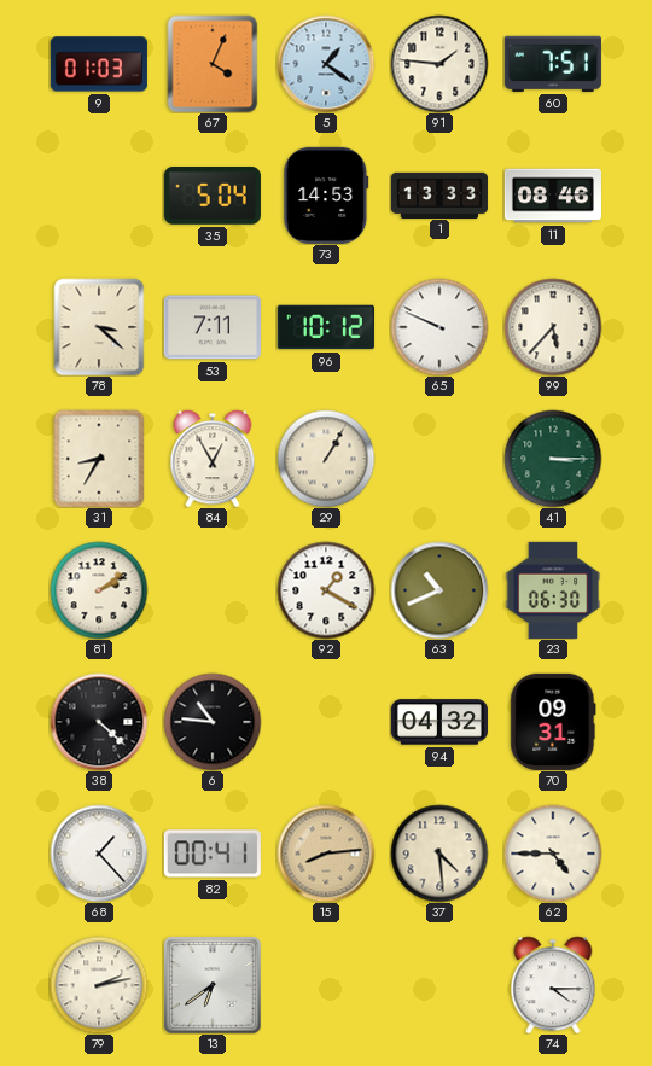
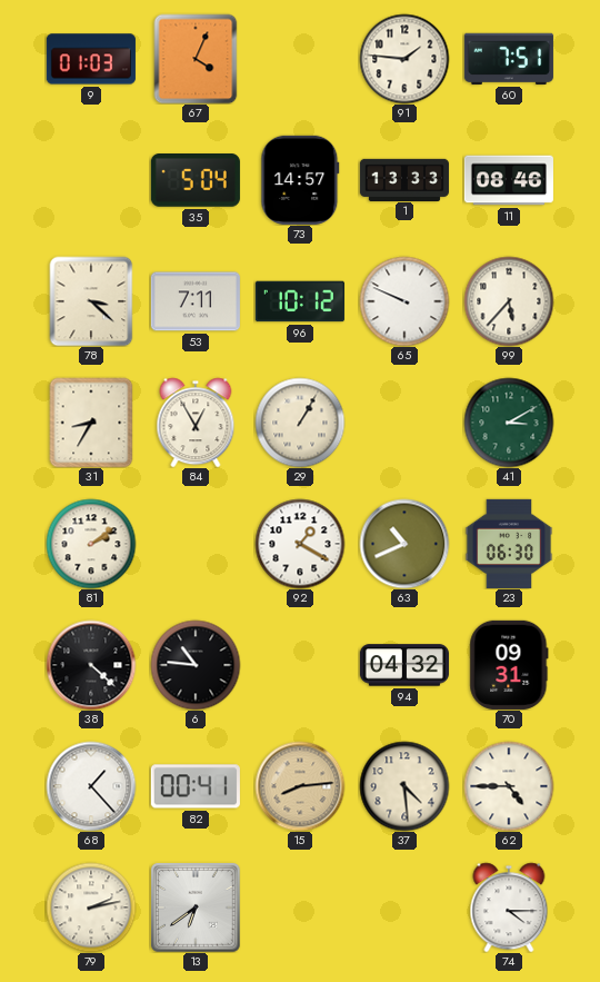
5: 1:21 -> none
73: 14:53 -> 14:57
41: 3:15 -> 3:10
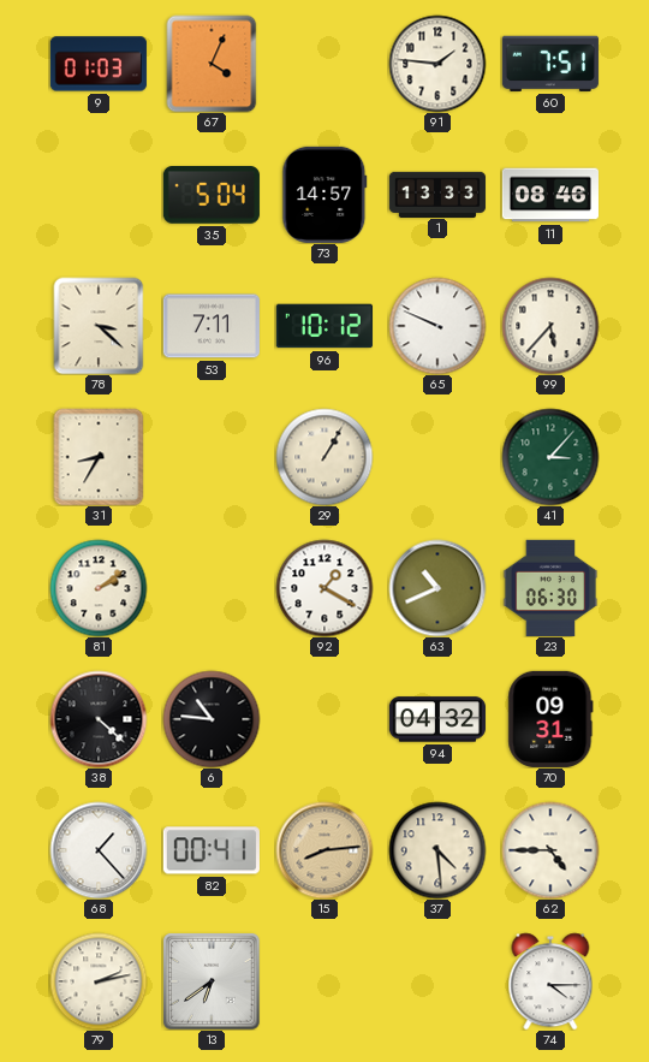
84: 12:55 -> none
41: 3:10 -> 3:07
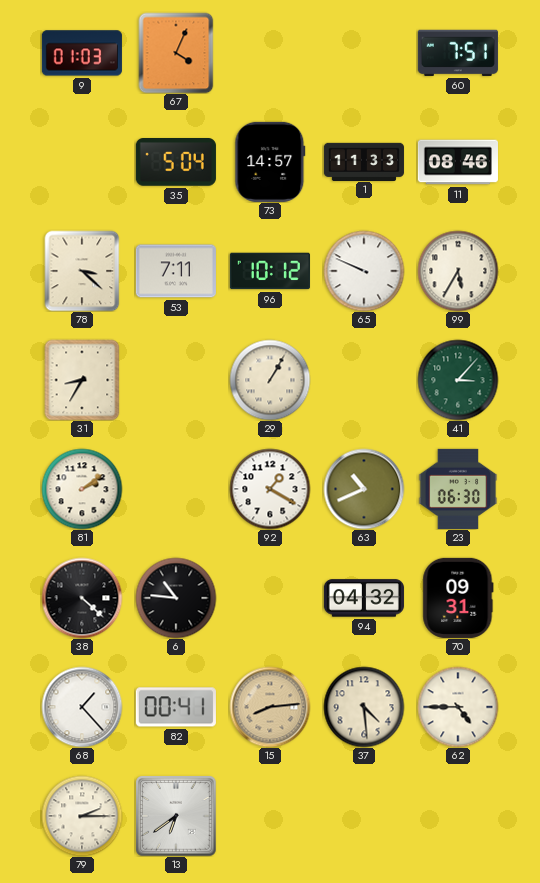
91: 1:46 -> none
1: 13:33 -> 11:33
99: 5:37 -> 5:35
79: 2:13 -> 2:15
74: 4:15 -> none
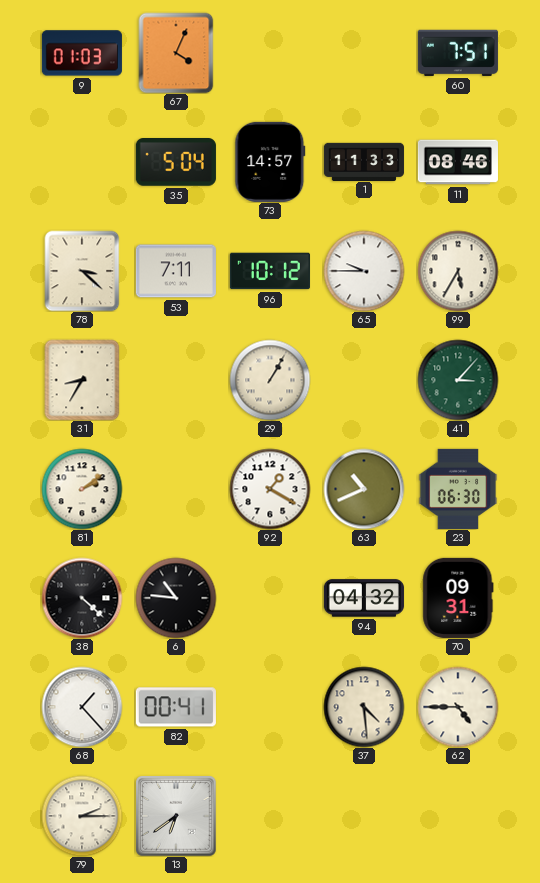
65: 9:49 -> 9:45
15: 8:14 -> none
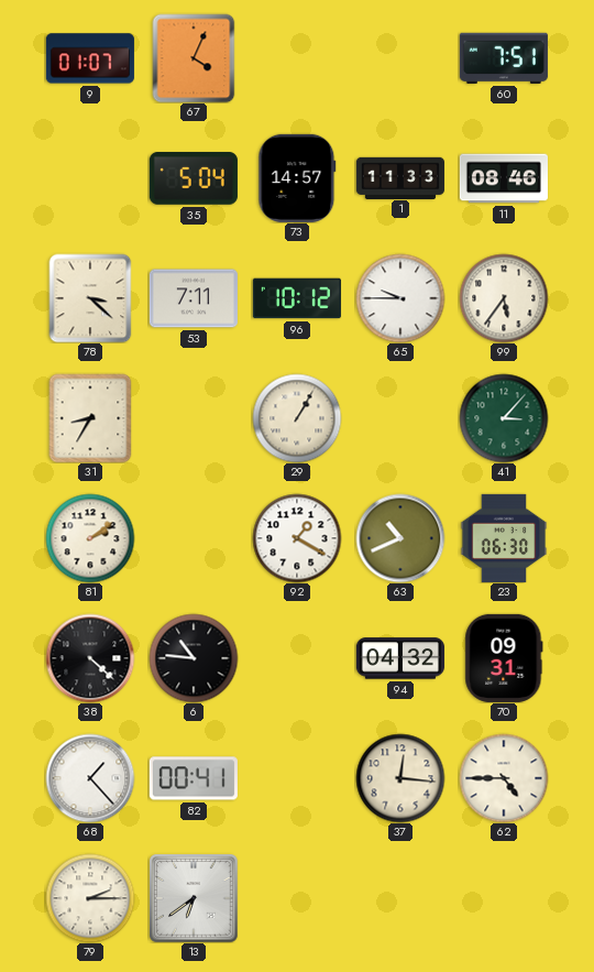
9: 01:03 -> 01:07
99: 5:35 -> 5:36
37: 4:29 -> 12:16
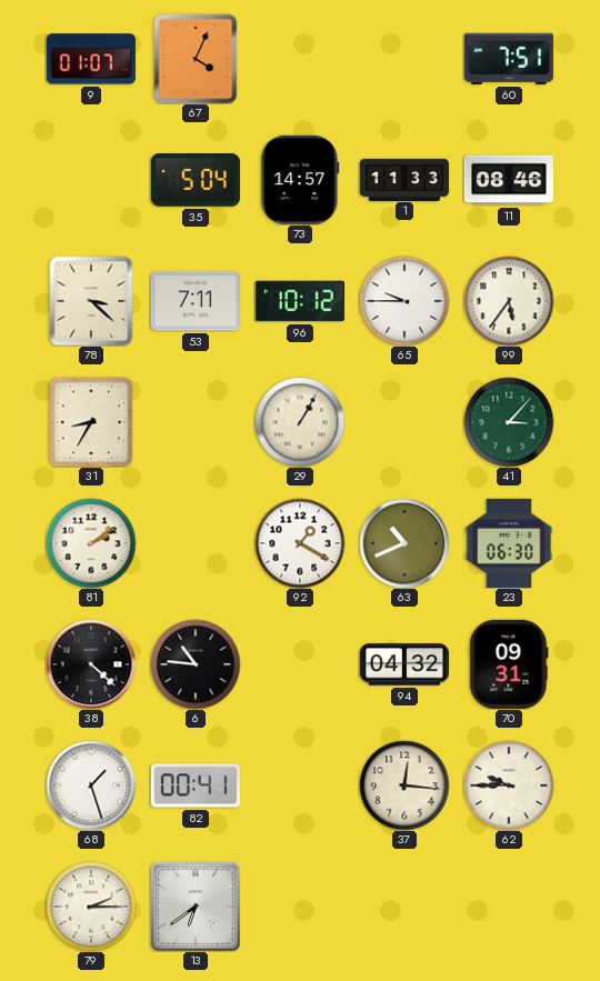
68: 1:23 -> 1:27
62: 4:45 -> 9:45
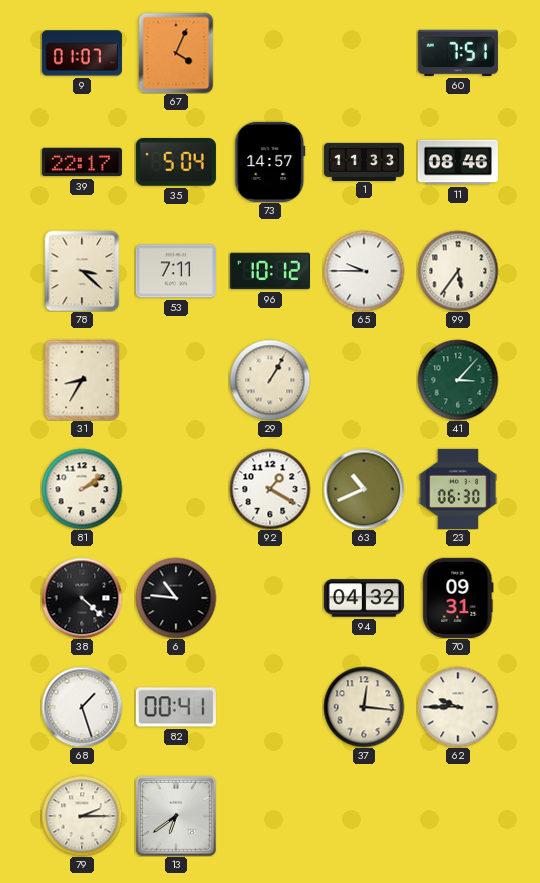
39: none -> 22:17
